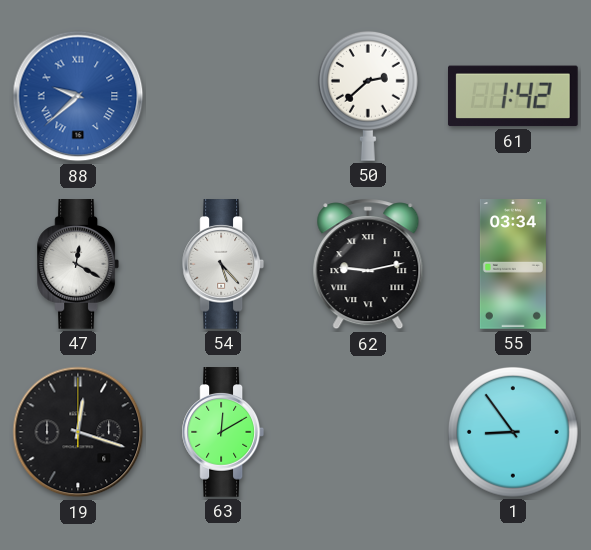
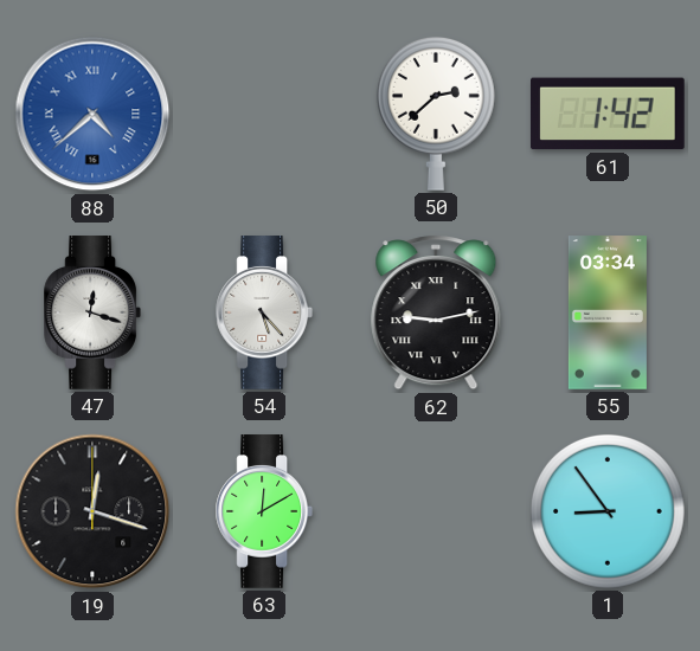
88: 9:38 -> 4:38
47: 12:20 -> 12:18
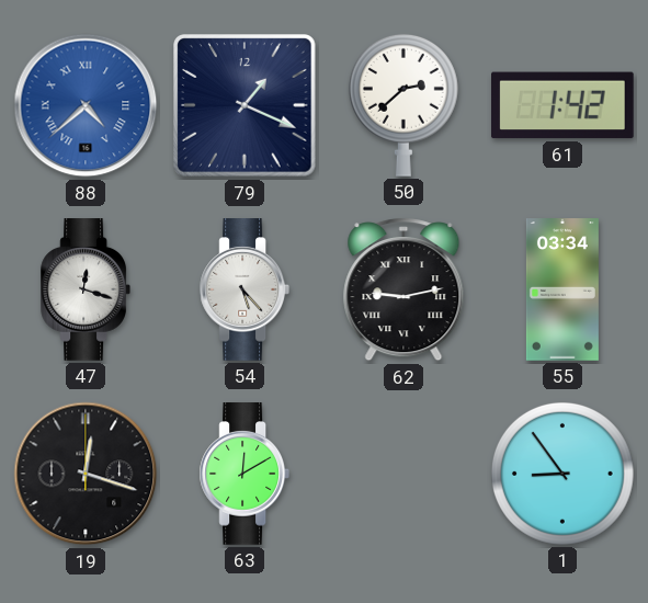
79: none -> 1:19
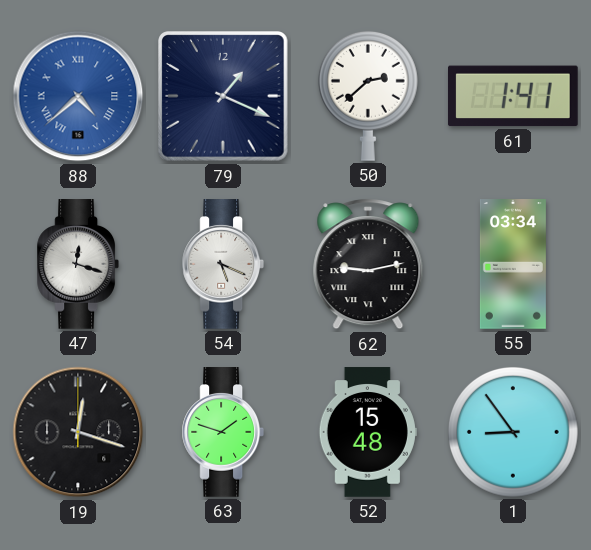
61: 1:42 -> 1:41
54: 5:23 -> 5:19
63: 12:10 -> 1:48
52: none -> 15:48
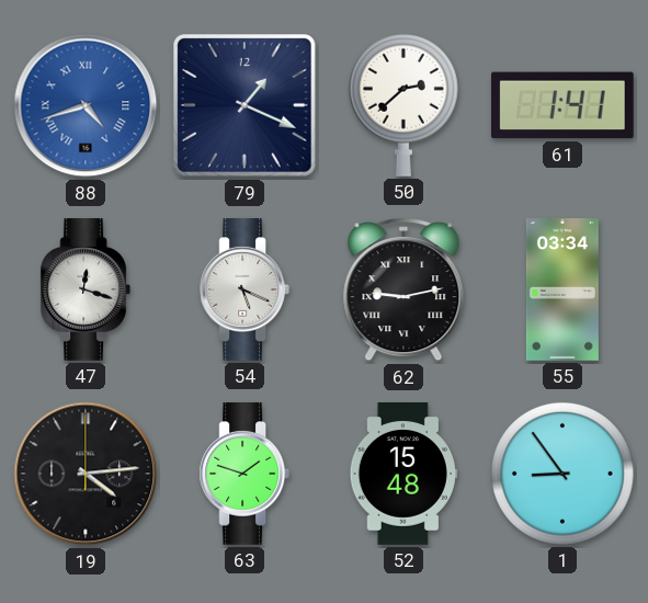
88: 4:38 -> 4:42
19: 12:18 -> 4:14
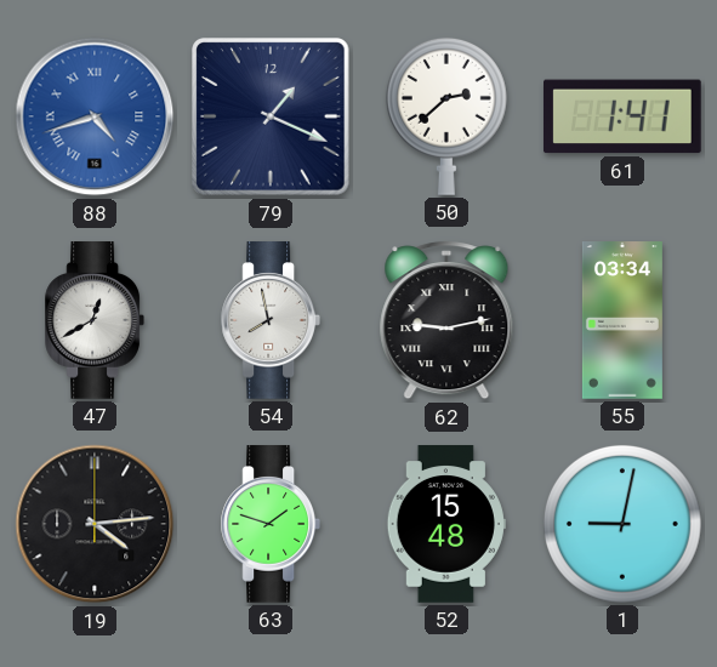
47: 12:18 -> 12:40
54: 5:19 -> 7:58
1: 8:54 -> 9:02
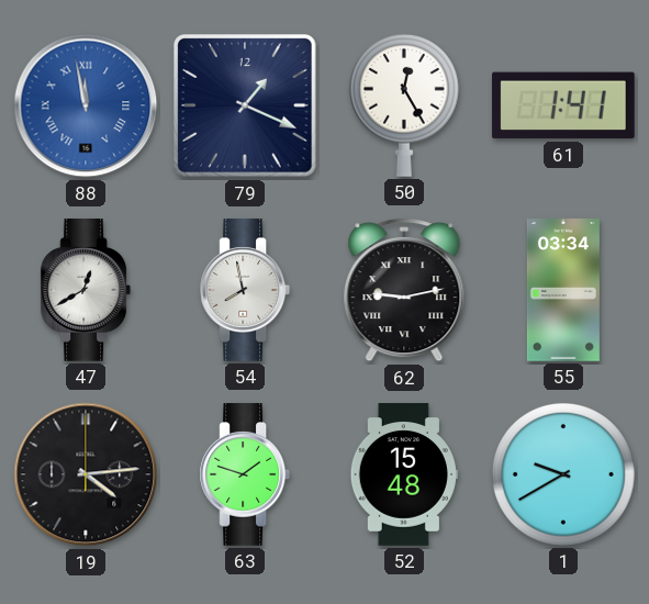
88: 4:42 -> 11:58
50: 2:38 -> 12:25
1: 9:02 -> 9:40
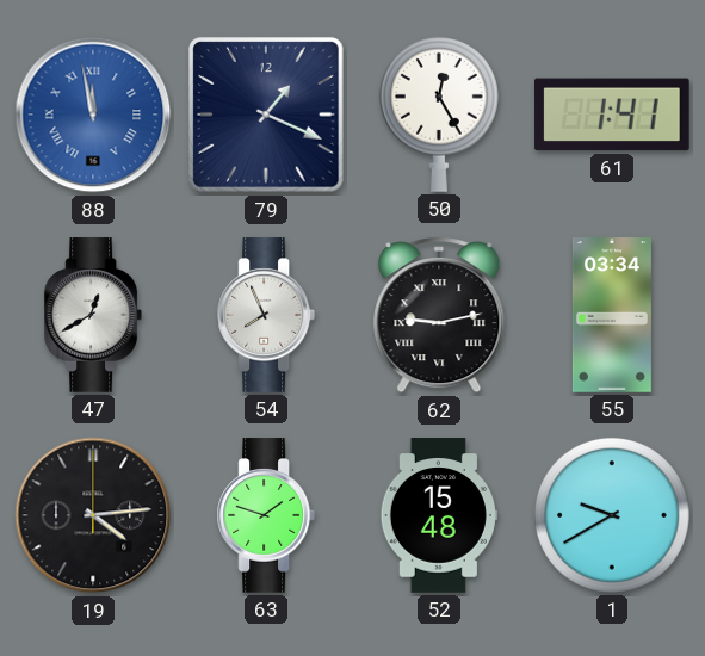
54: 7:58 -> 7:56
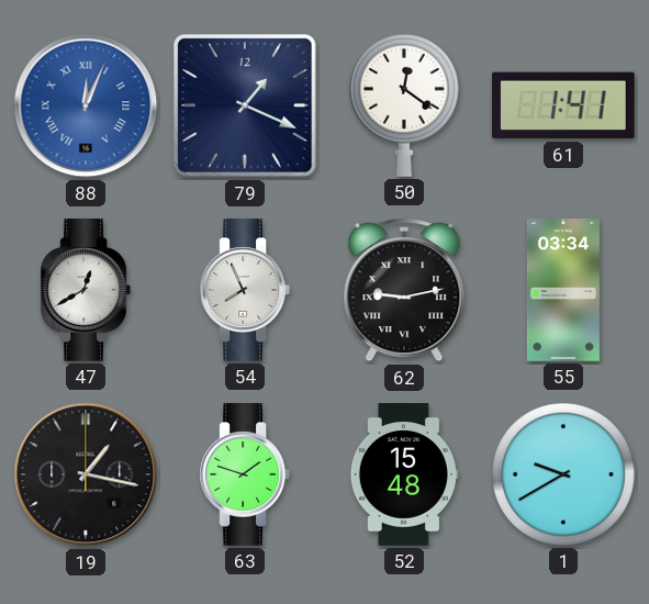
88: 11:58 -> 12:04
50: 12:25 -> 12:21
19: 4:14 -> 1:17
